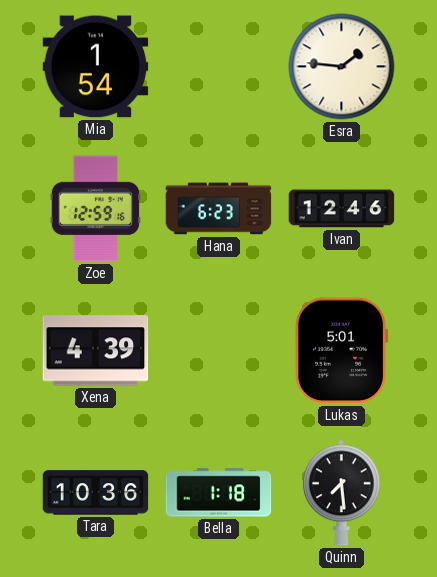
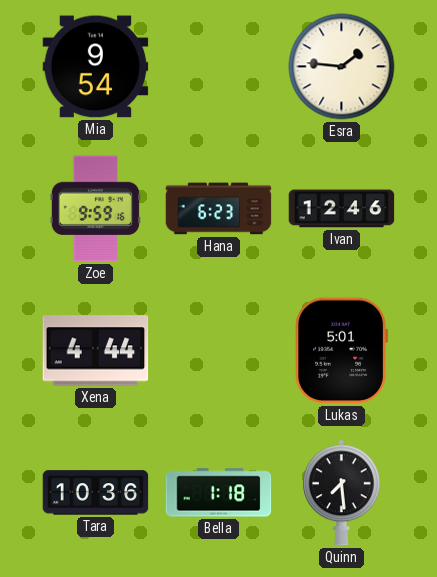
Mia: 1:54 -> 9:54
Zoe: 12:59 -> 9:59
Xena: 4:39 -> 4:44
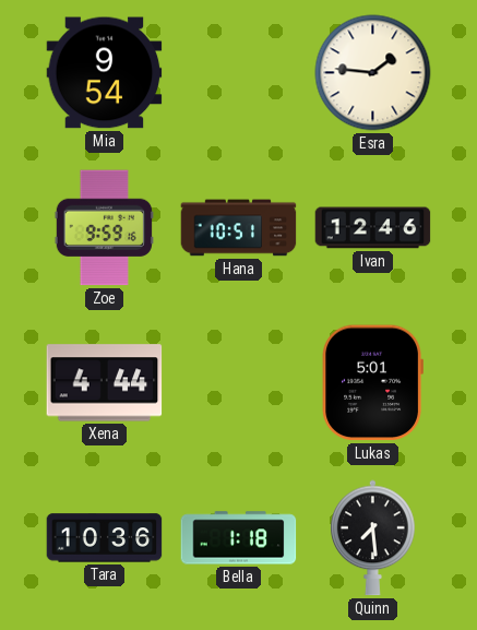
Hana: 6:23 -> 10:51
